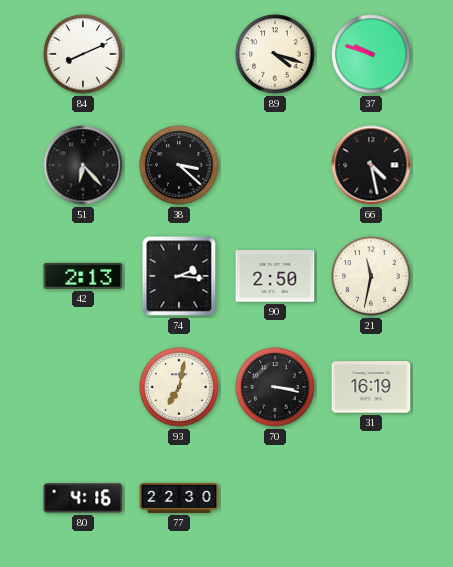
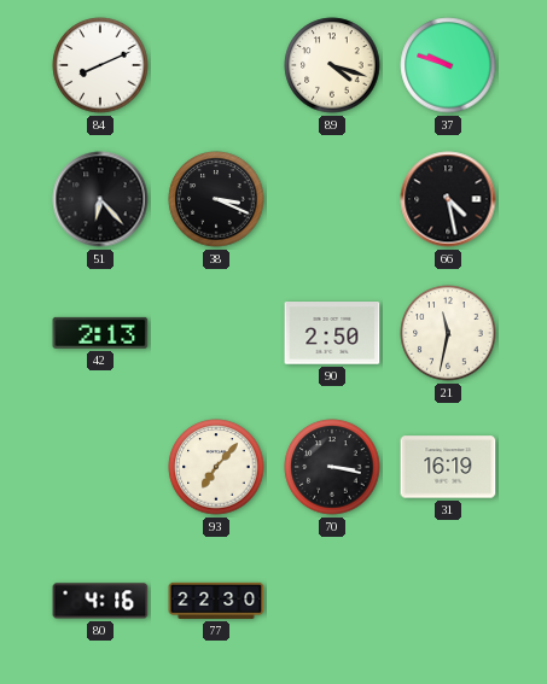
38: 3:22 -> 3:19
74: 2:16 -> none
93: 7:02 -> 7:07
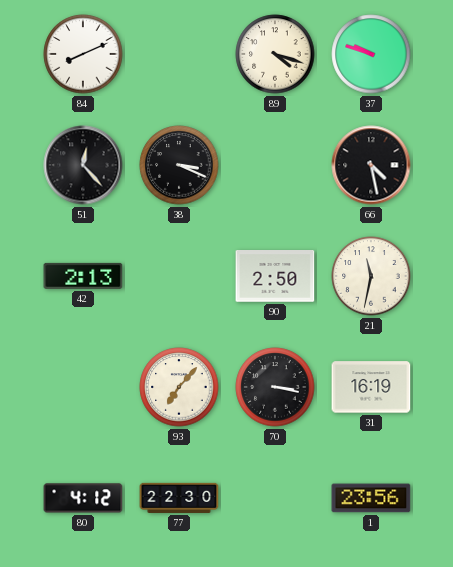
51: 6:23 -> 12:23
80: 4:16 -> 4:12
1: none -> 23:56
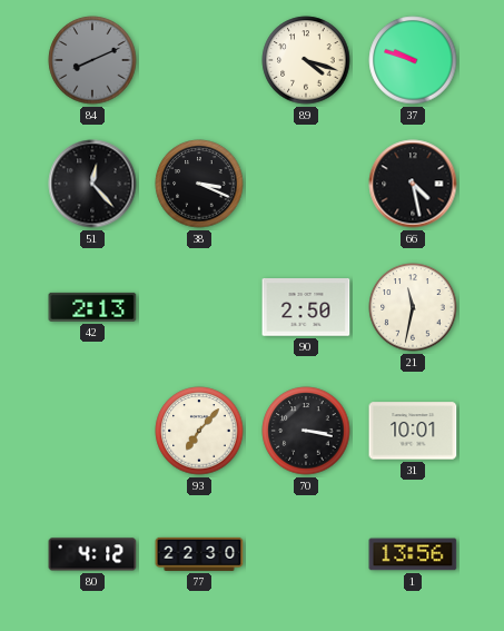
84 dial: white -> grey
31: 16:19 -> 10:01
1: 23:56 -> 13:56
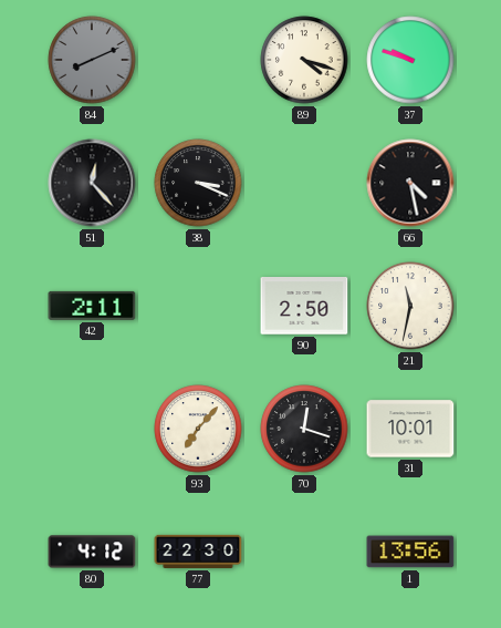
42: 2:13 -> 2:11
70: 3:17 -> 12:18
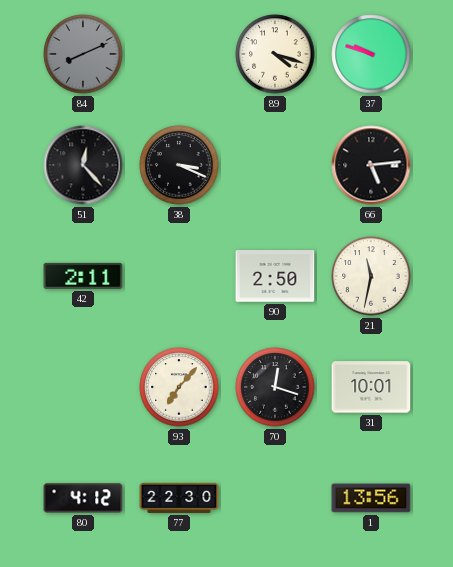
66: 4:28 -> 5:14
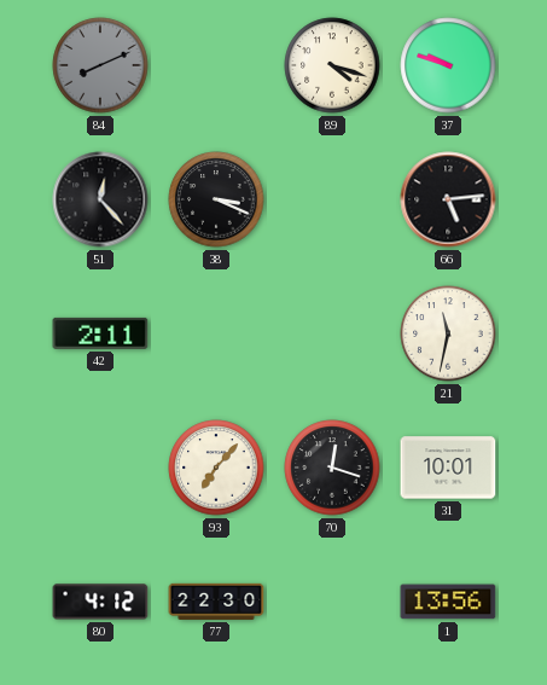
90: 2:50 -> none
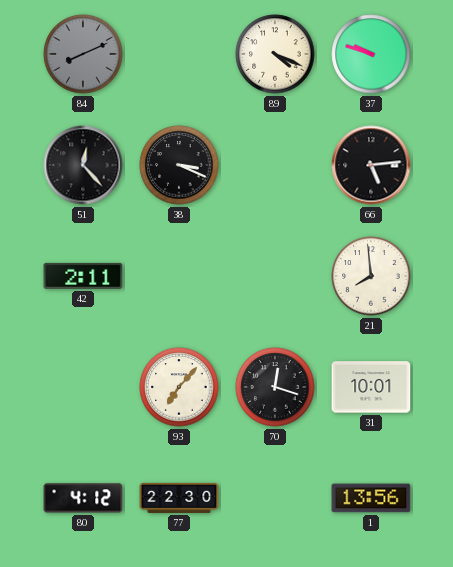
89: 4:18 -> 4:19
21: 11:32 -> 7:59
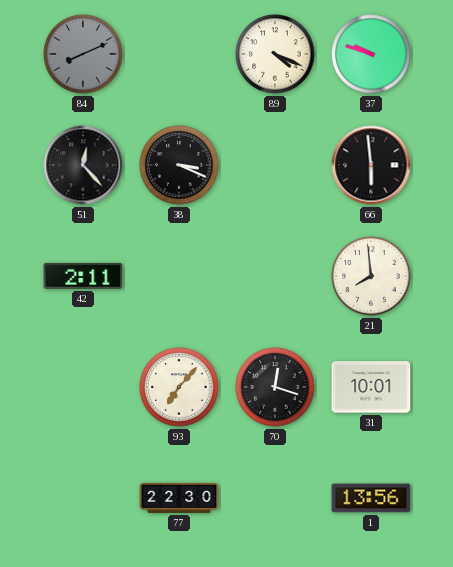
66: 5:14 -> 5:59
80: 4:12 -> none
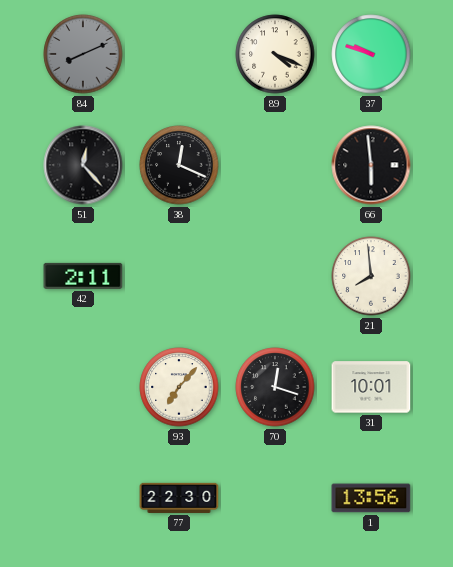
38: 3:19 -> 12:19
